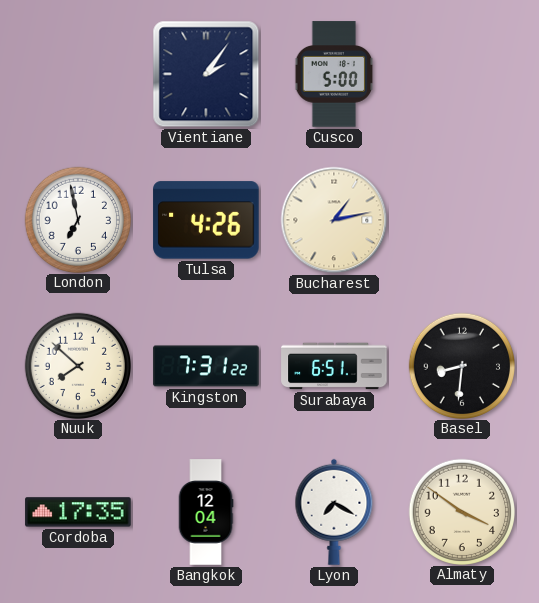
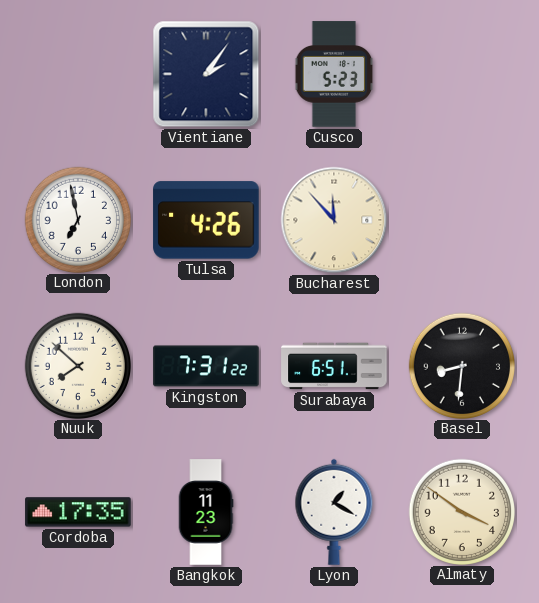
Cusco: 5:00 -> 5:23
Bucharest: 1:13 -> 11:53
Bangkok: 12:04 -> 11:23
Lyon: 7:20 -> 1:20
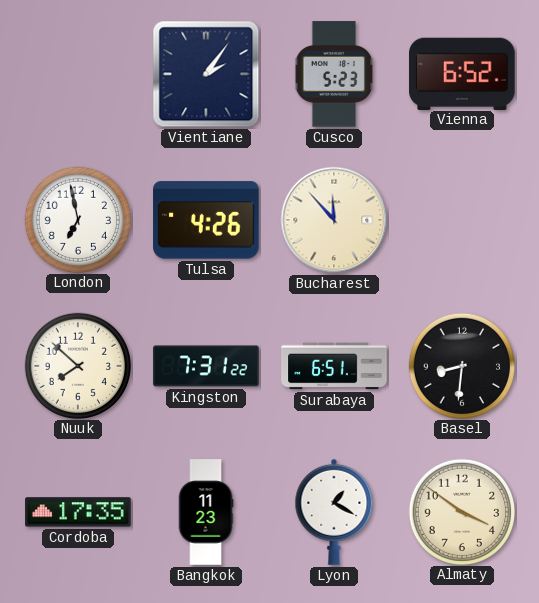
Vienna: none -> 6:52
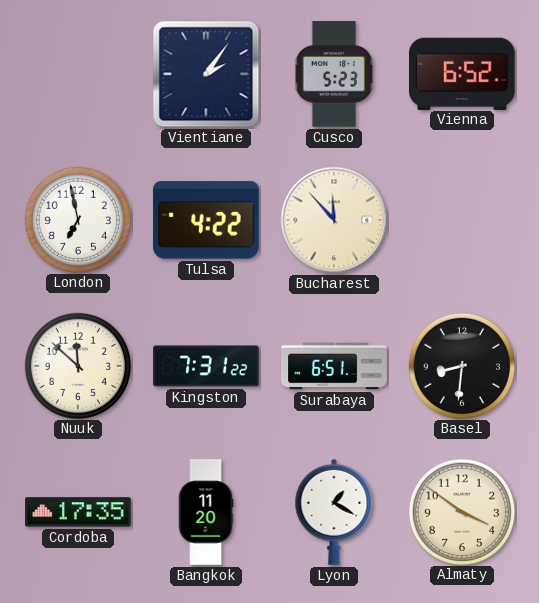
Tulsa: 4:26 -> 4:22
Nuuk: 7:52 -> 11:52
Bangkok: 11:23 -> 11:20
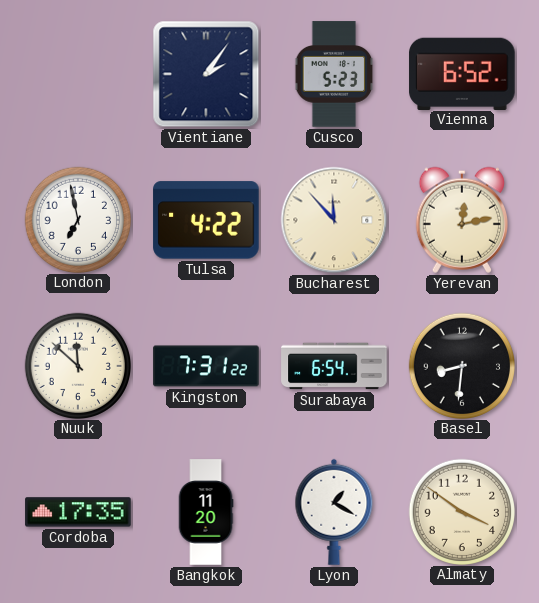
Yerevan: none -> 12:13
Surabaya: 6:51 -> 6:54
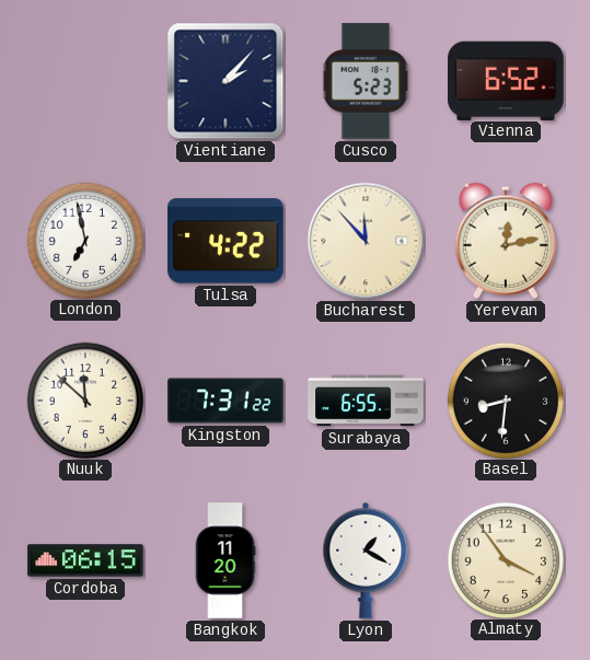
Vientiane: 2:06 -> 2:07
Surabaya: 6:54 -> 6:55
Cordoba: 17:35 -> 06:15
Almaty: 3:51 -> 3:54
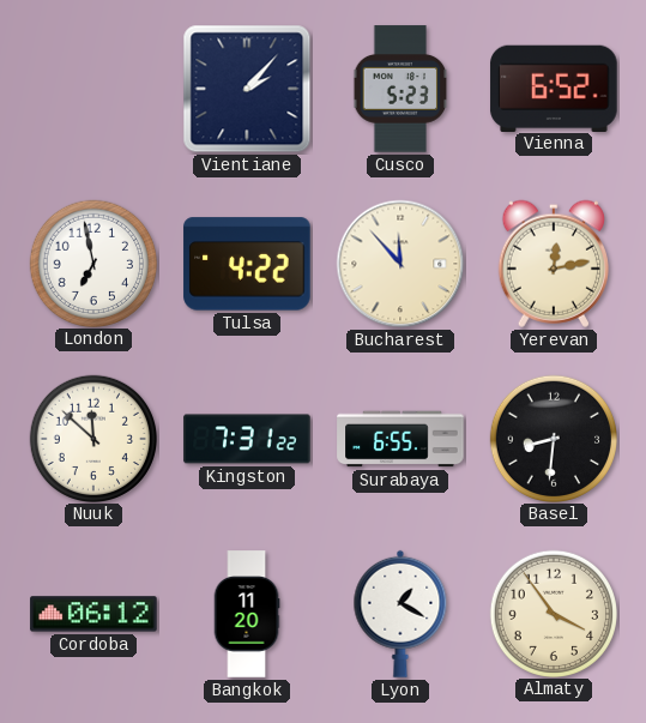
Cordoba: 06:15 -> 06:12
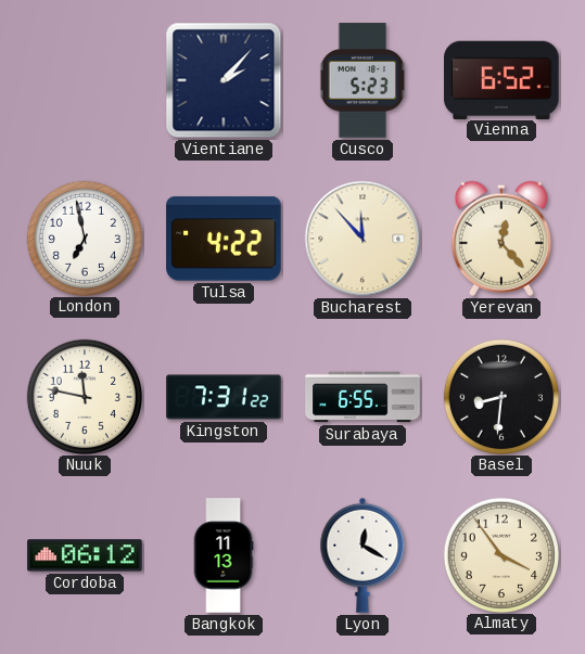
Yerevan: 12:13 -> 12:23
Nuuk: 11:52 -> 11:47
Bangkok: 11:20 -> 11:13
Lyon: 1:20 -> 12:20
